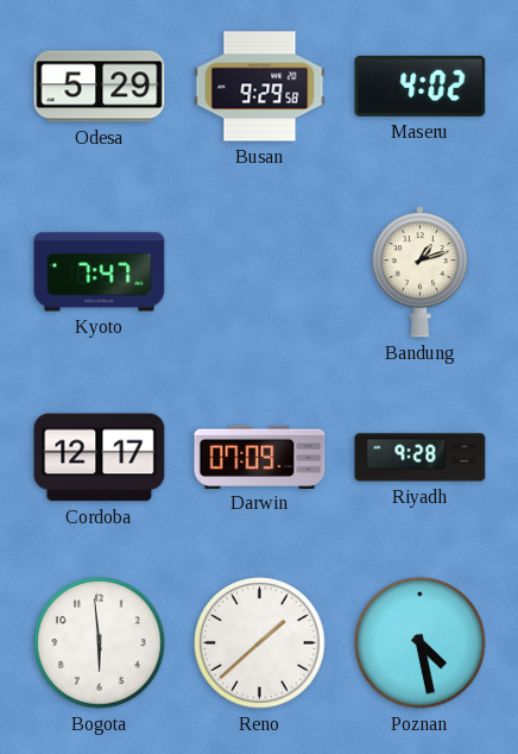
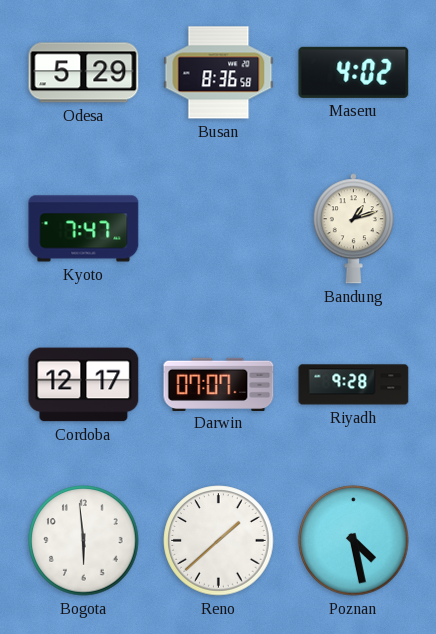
Busan: 9:29 -> 8:36
Darwin: 07:09 -> 07:07
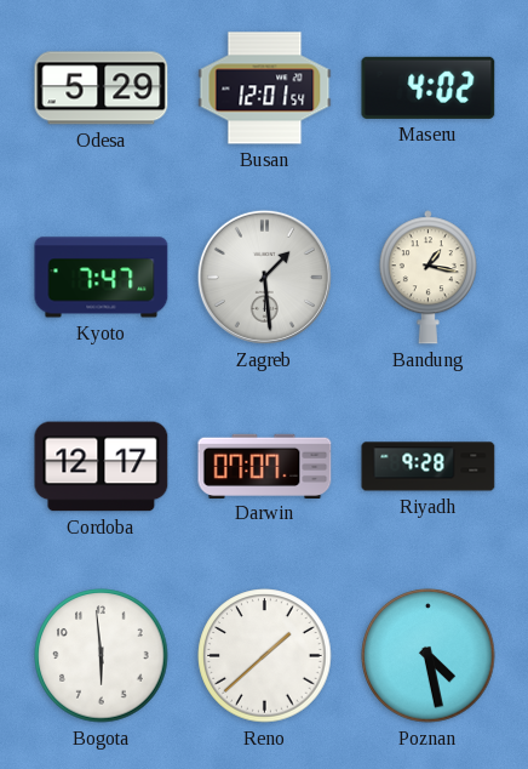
Busan: 8:36 -> 12:01
Zagreb: none -> 1:29
Bandung: 1:12 -> 1:17
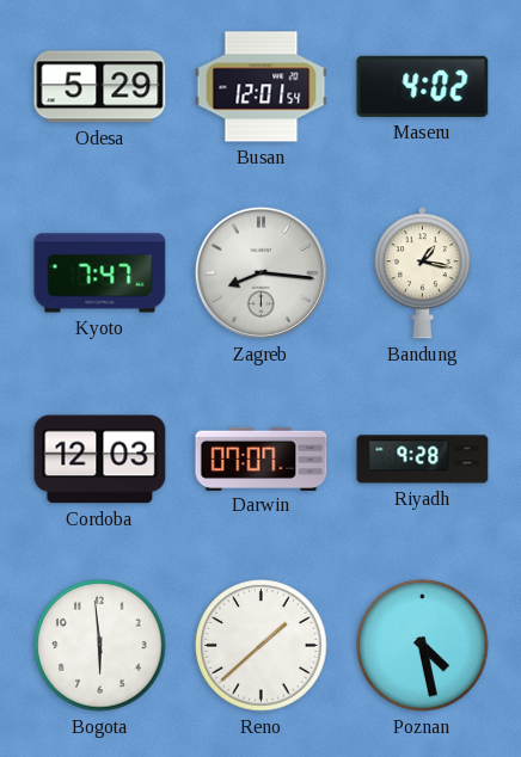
Zagreb: 1:29 -> 8:16
Cordoba: 12:17 -> 12:03
